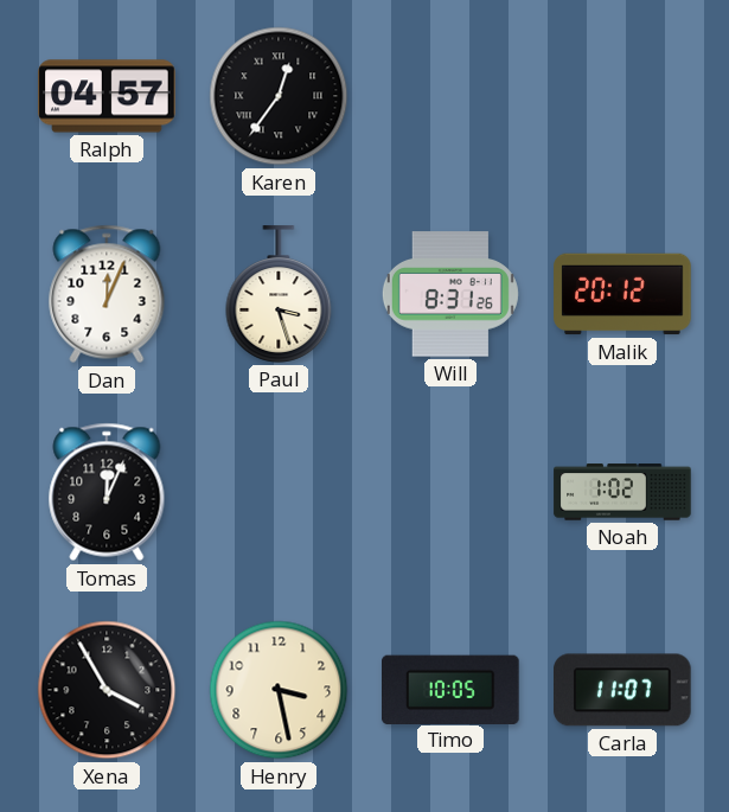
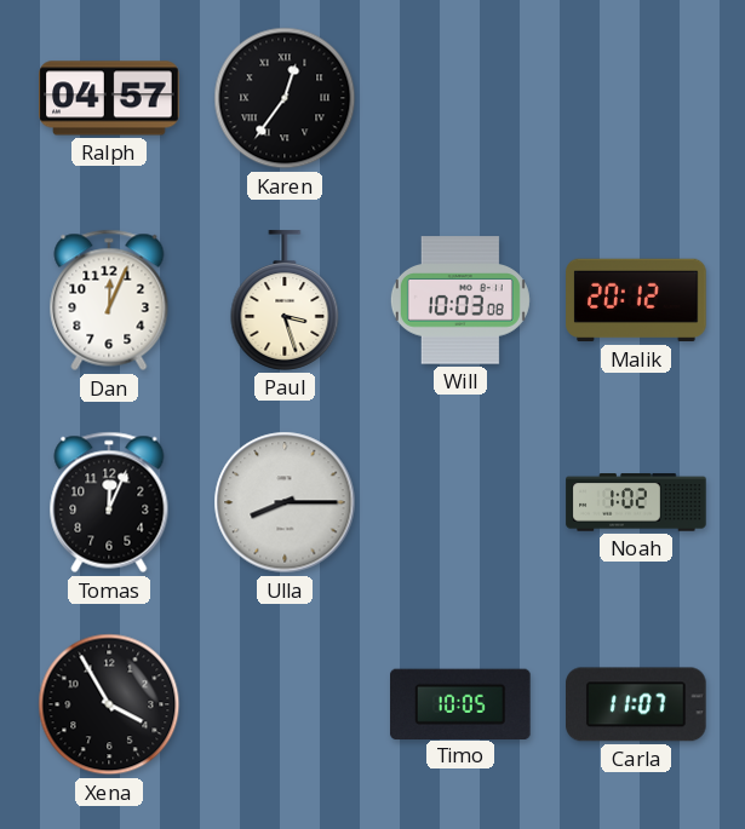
Will: 8:31 -> 10:03
Ulla: none -> 8:15
Henry: 3:28 -> none
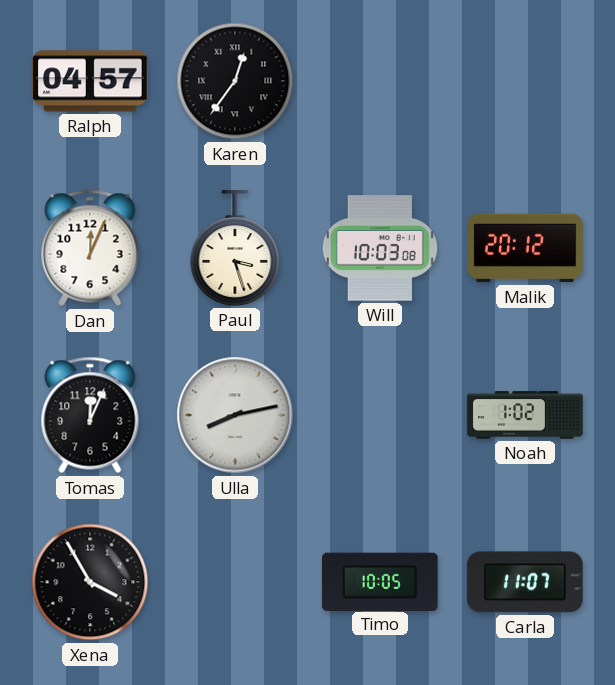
Ulla: 8:15 -> 8:13
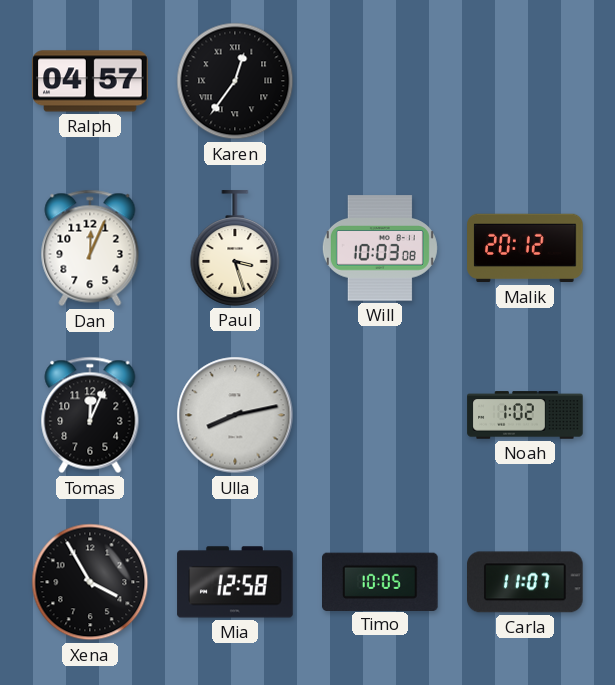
Mia: none -> 12:58
